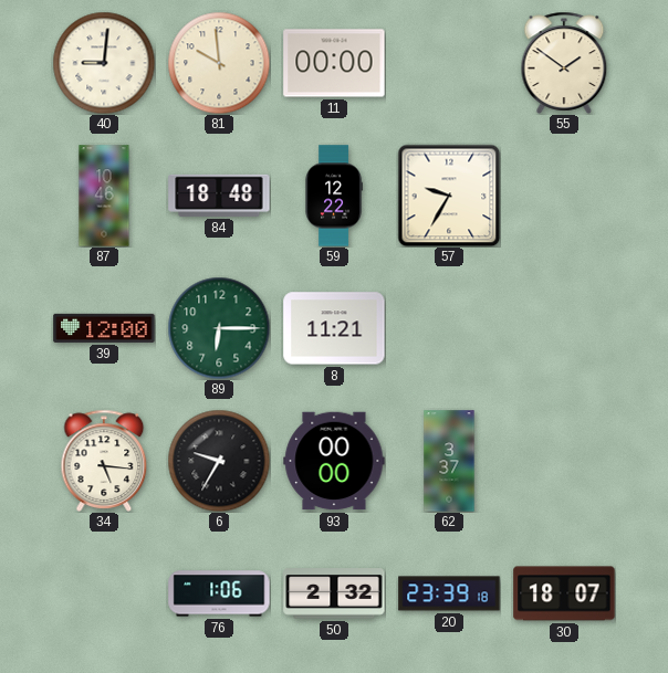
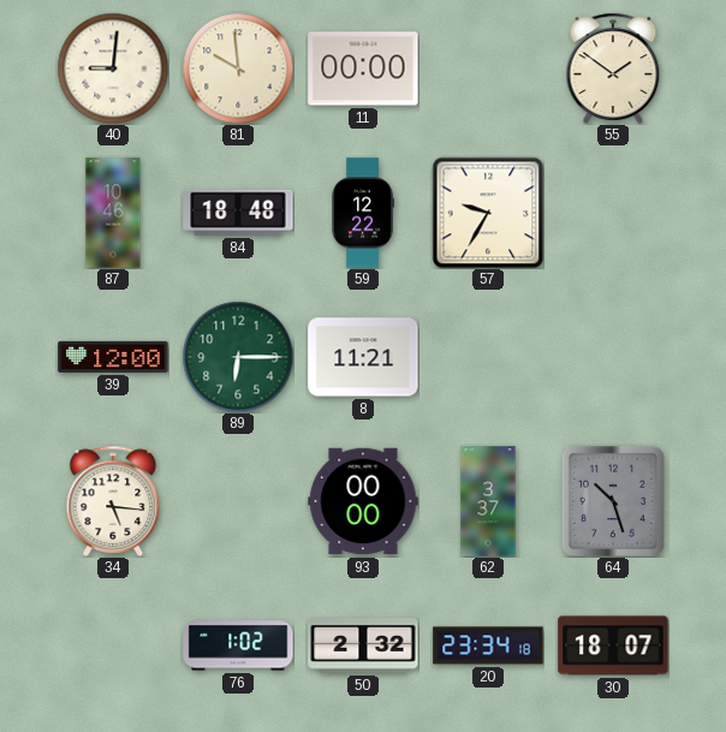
6: 9:35 -> none
64: none -> 10:27
76: 1:06 -> 1:02
20: 23:39 -> 23:34
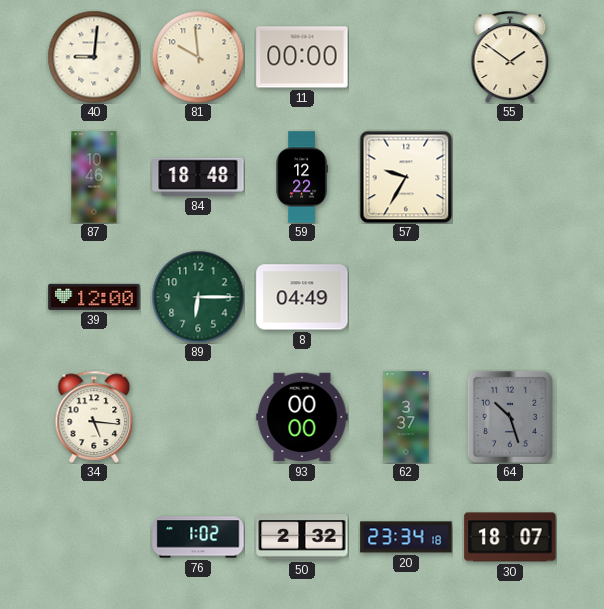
8: 11:21 -> 04:49
